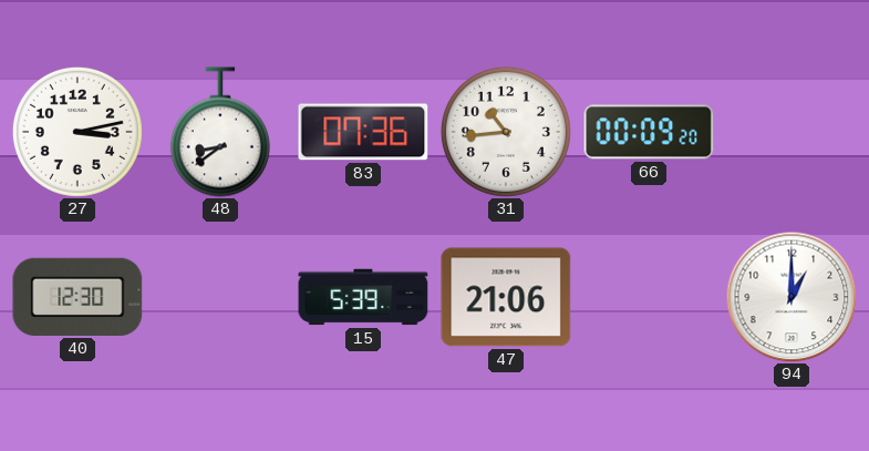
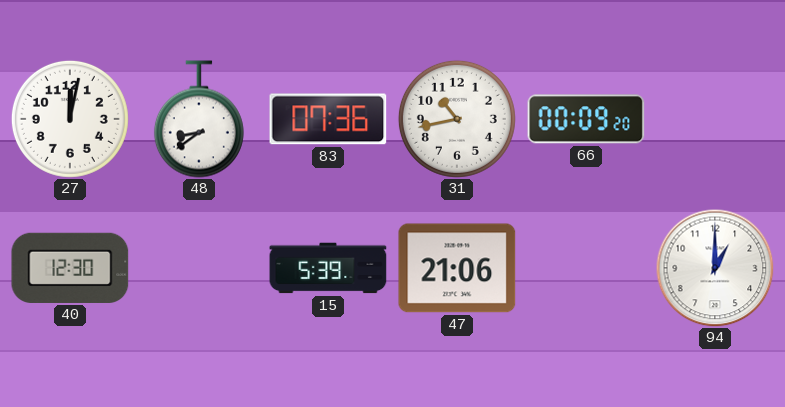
27: 3:13 -> 12:02
31: 10:44 -> 10:43
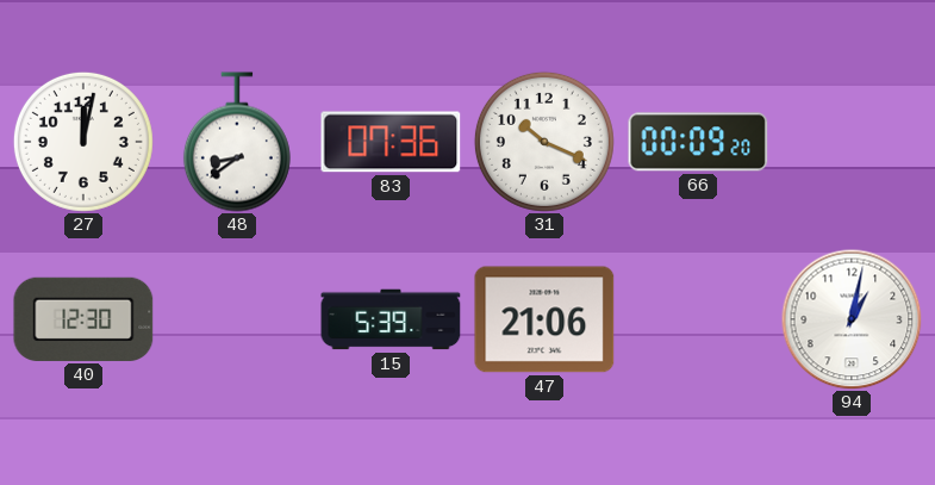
31: 10:43 -> 10:19
94: 1:00 -> 1:02
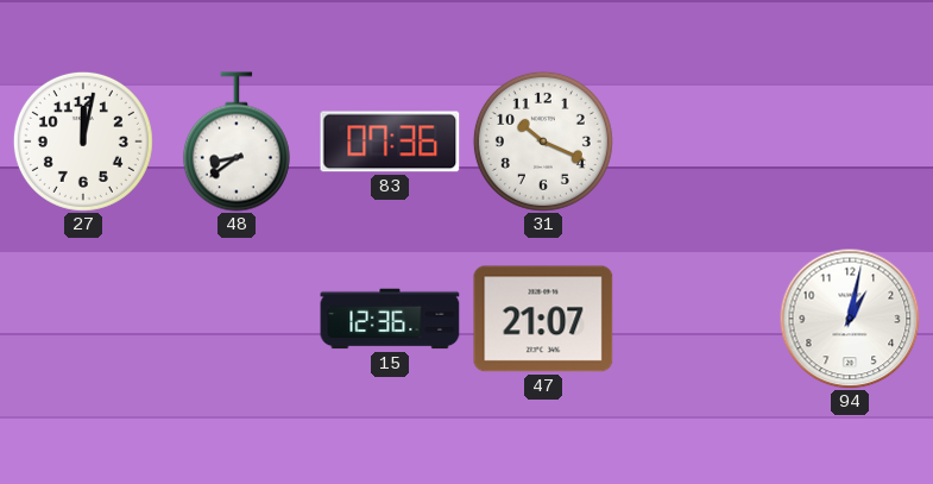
66: 00:09 -> none
40: 12:30 -> none
15: 5:39 -> 12:36
47: 21:06 -> 21:07
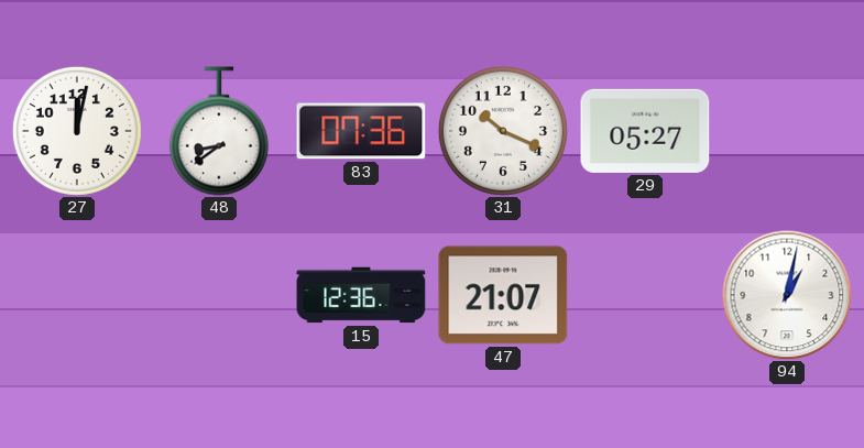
29: none -> 05:27
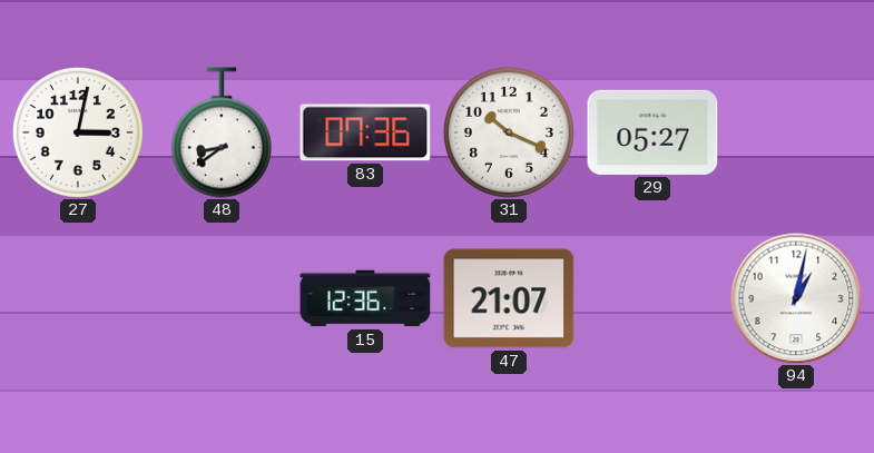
27: 12:02 -> 3:02
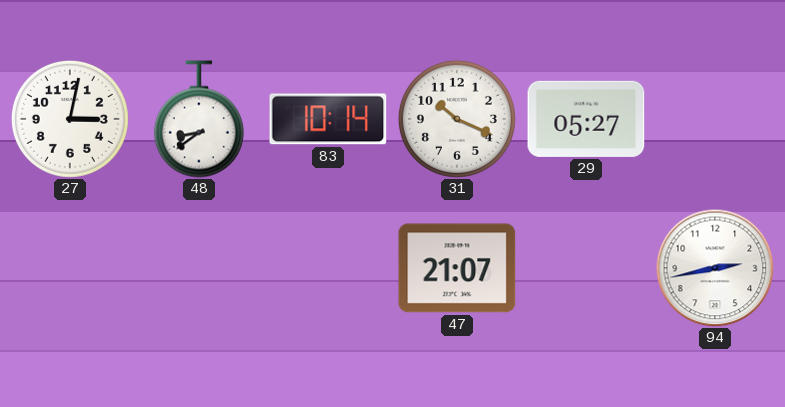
83: 07:36 -> 10:14
15: 12:36 -> none
94: 1:02 -> 2:43
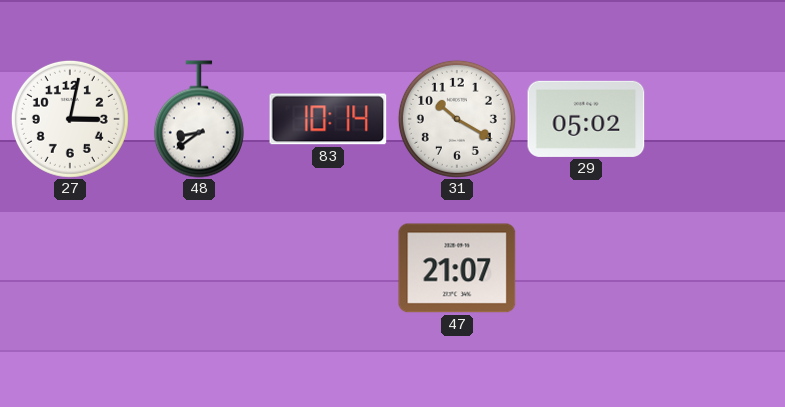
31: 10:19 -> 10:20
29: 05:27 -> 05:02
94: 2:43 -> none
